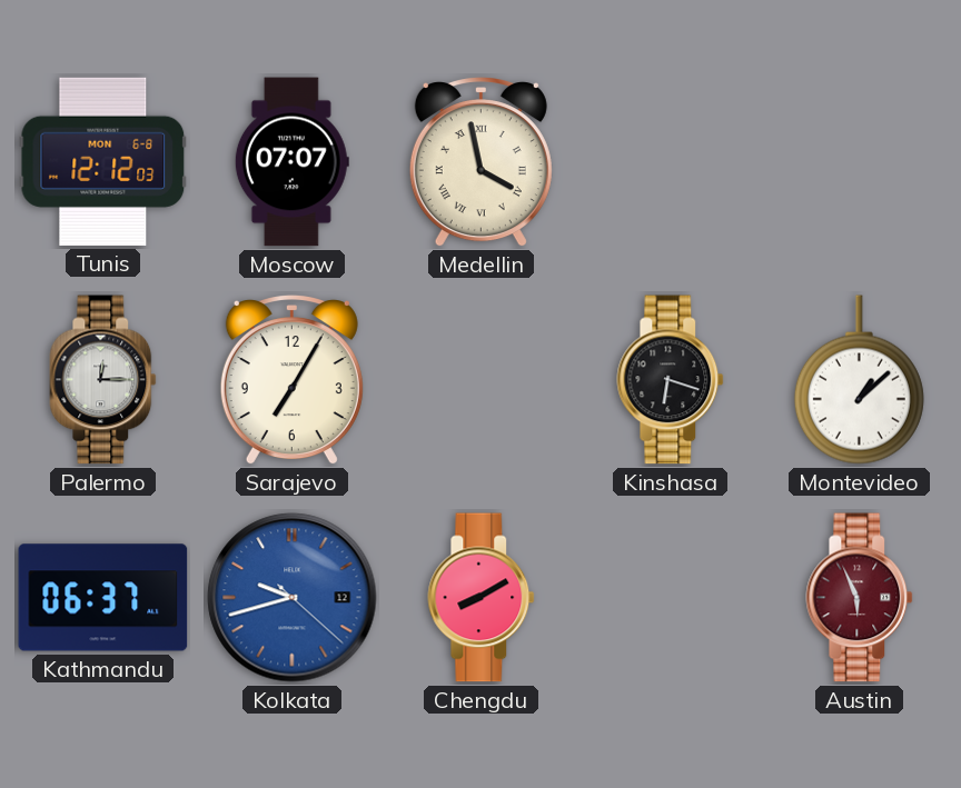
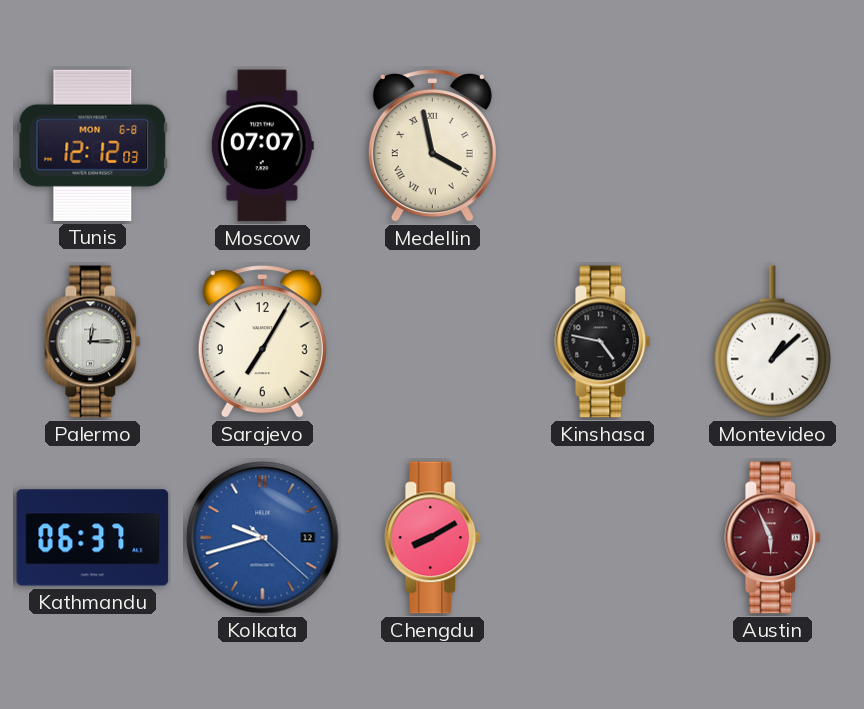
Kinshasa: 6:18 -> 4:47
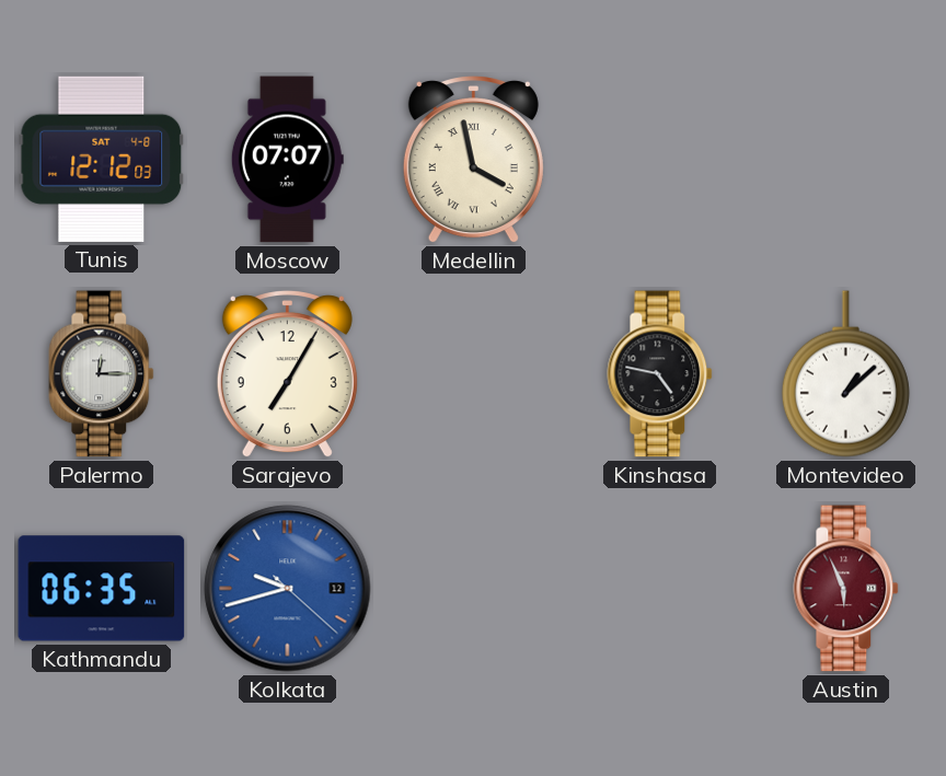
Tunis date: MON 6-8 -> SAT 4-8
Kathmandu: 06:37 -> 06:35
Chengdu: 8:10 -> none
